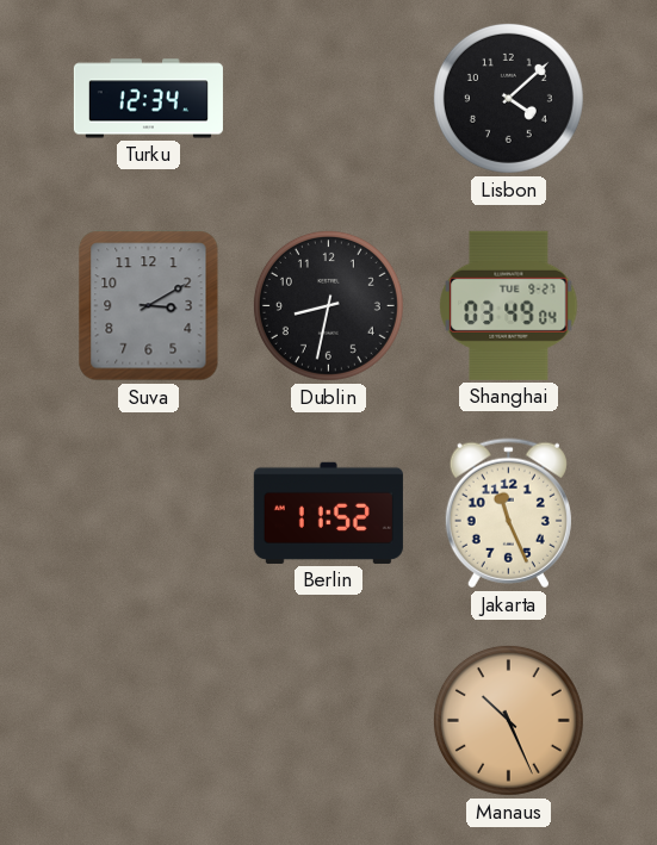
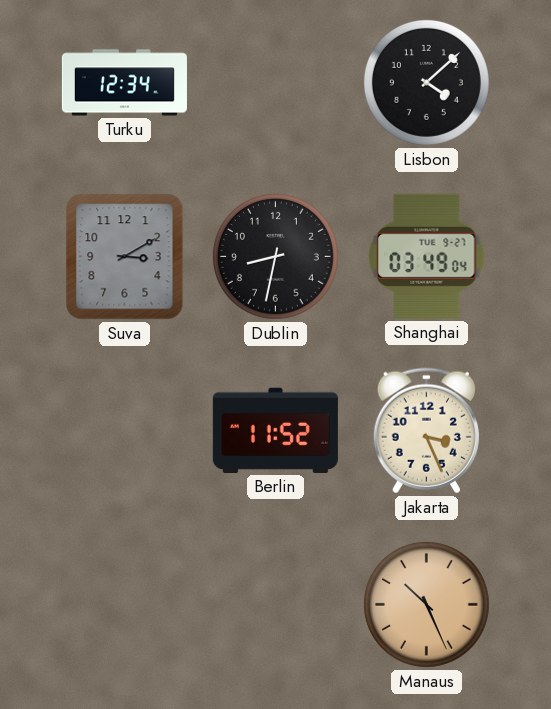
Jakarta: 11:26 -> 3:26
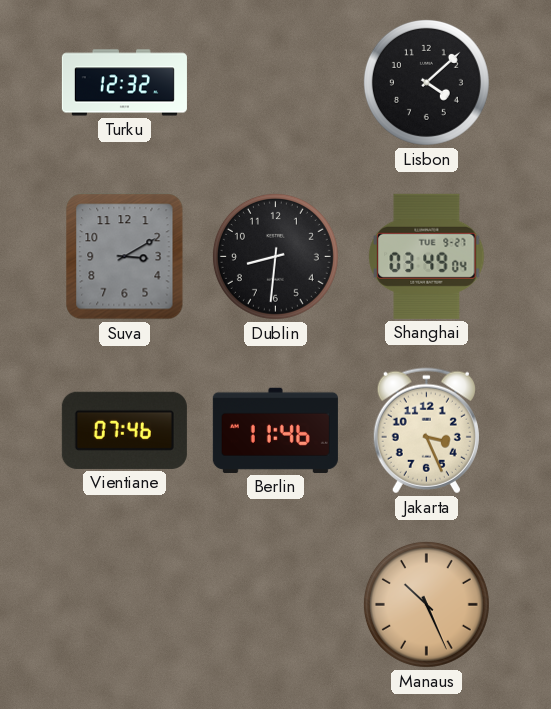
Turku: 12:34 -> 12:32
Dublin: 8:32 -> 8:31
Vientiane: none -> 07:46
Berlin: 11:52 -> 11:46
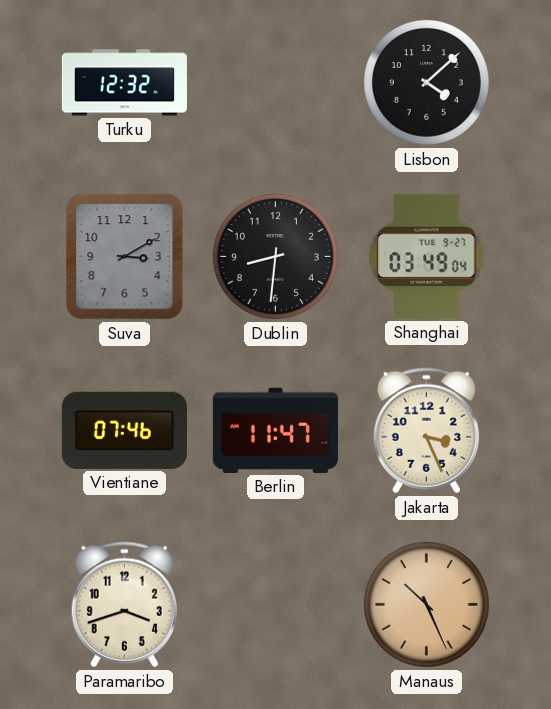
Berlin: 11:46 -> 11:47
Paramaribo: none -> 3:42
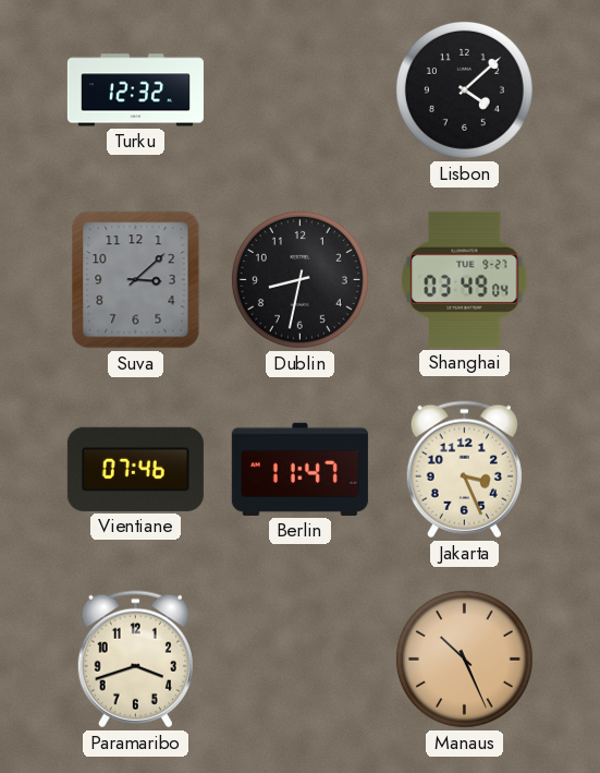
Suva: 3:10 -> 3:08
Dublin: 8:31 -> 8:32
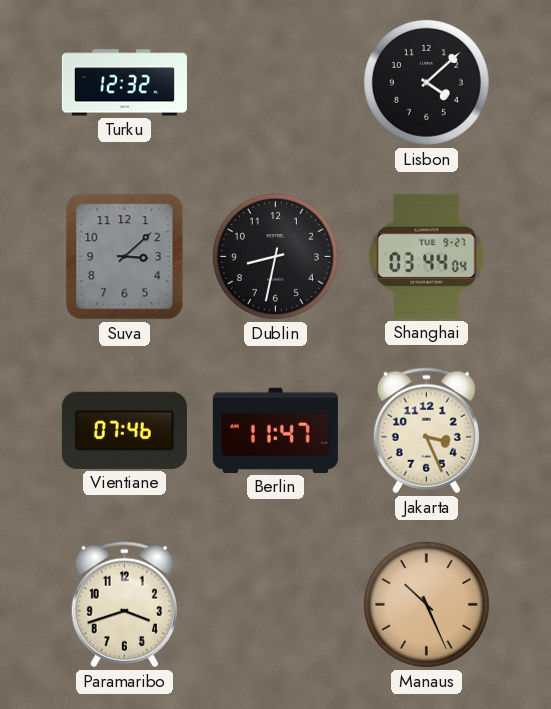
Shanghai: 03:49 -> 03:44
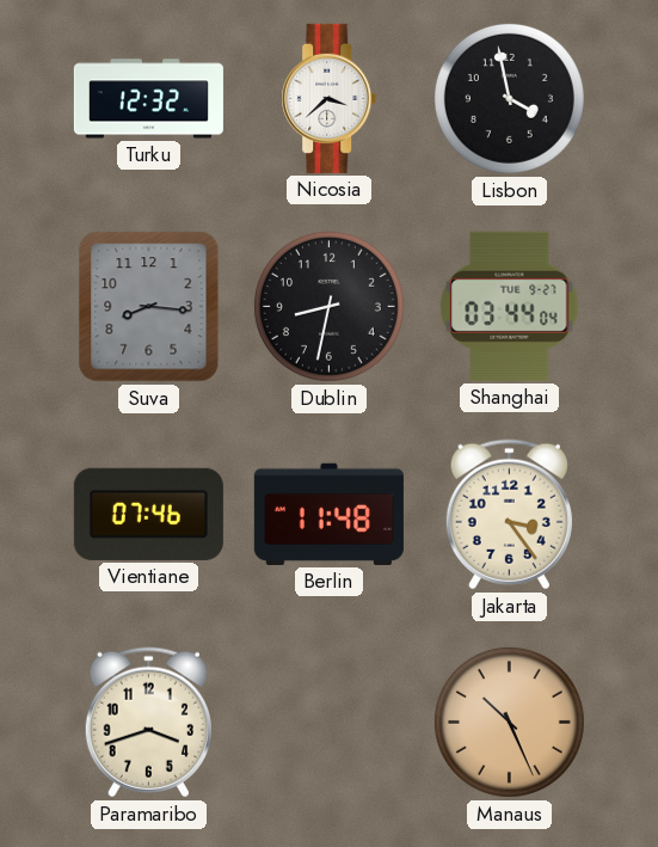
Nicosia: none -> 3:38
Lisbon: 4:08 -> 3:58
Suva: 3:08 -> 8:16
Berlin: 11:47 -> 11:48
Jakarta: 3:26 -> 3:24
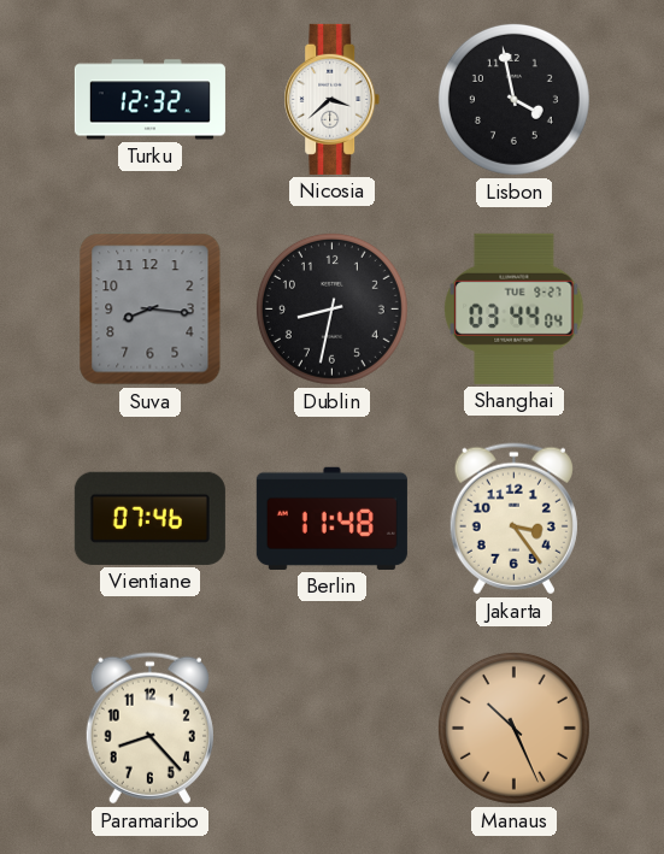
Paramaribo: 3:42 -> 8:23
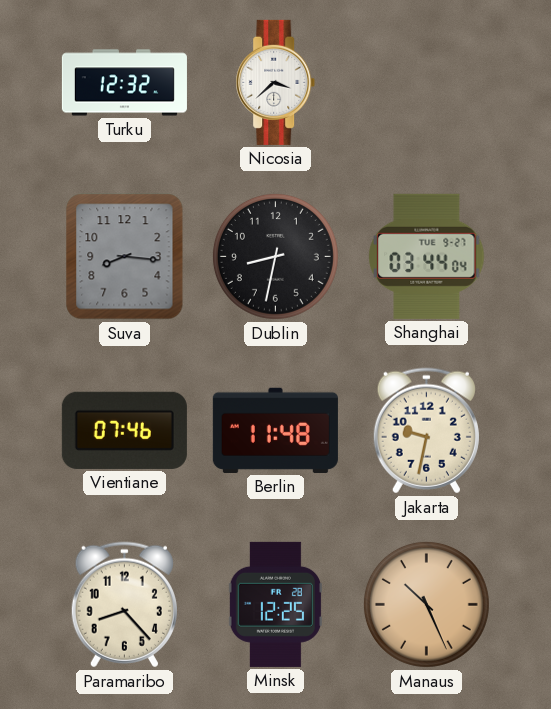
Lisbon: 3:58 -> none
Jakarta: 3:24 -> 9:32
Minsk: none -> 12:25
